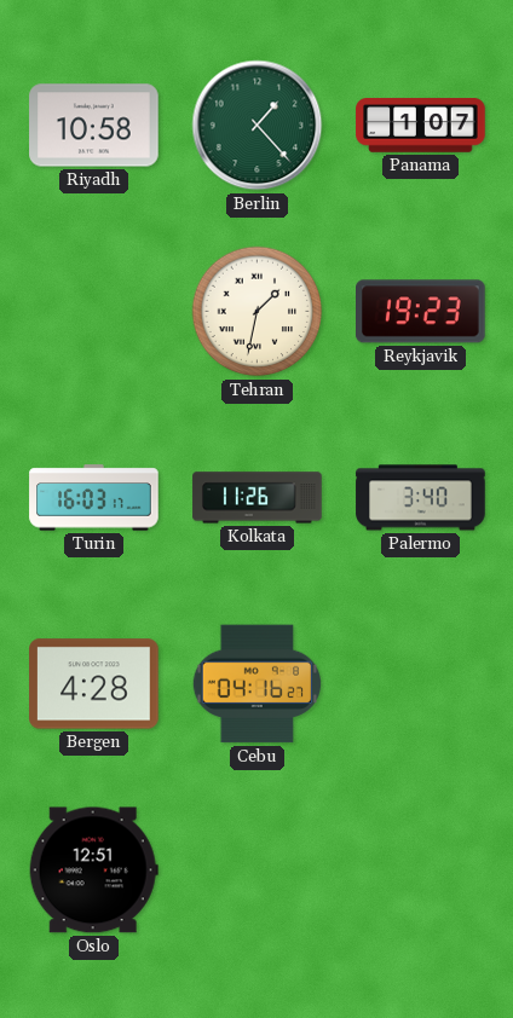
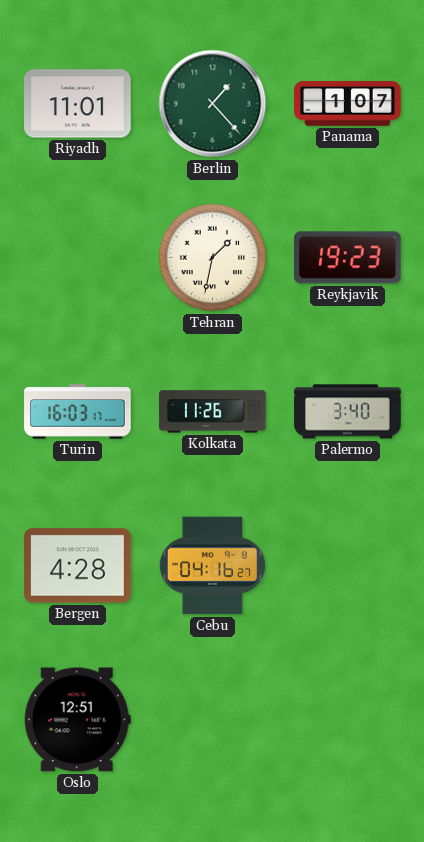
Riyadh: 10:58 -> 11:01
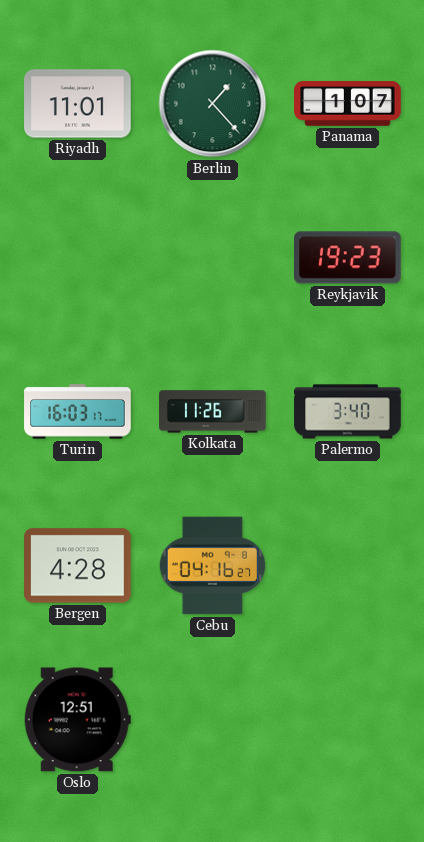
Tehran: 1:32 -> none
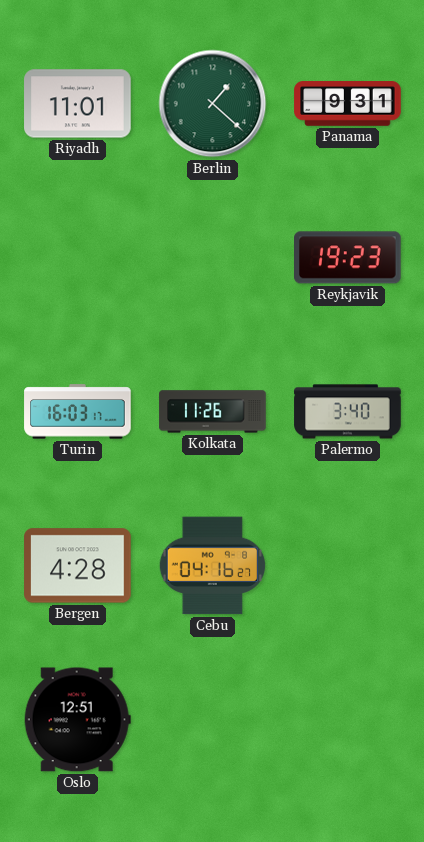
Berlin: 1:23 -> 1:22
Panama: 1:07 -> 9:31
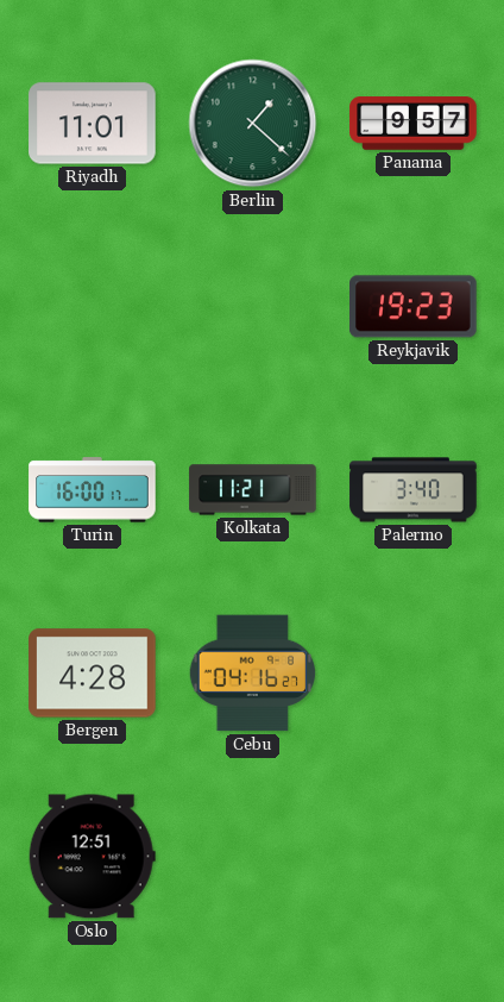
Panama: 9:31 -> 9:57
Turin: 16:03 -> 16:00
Kolkata: 11:26 -> 11:21
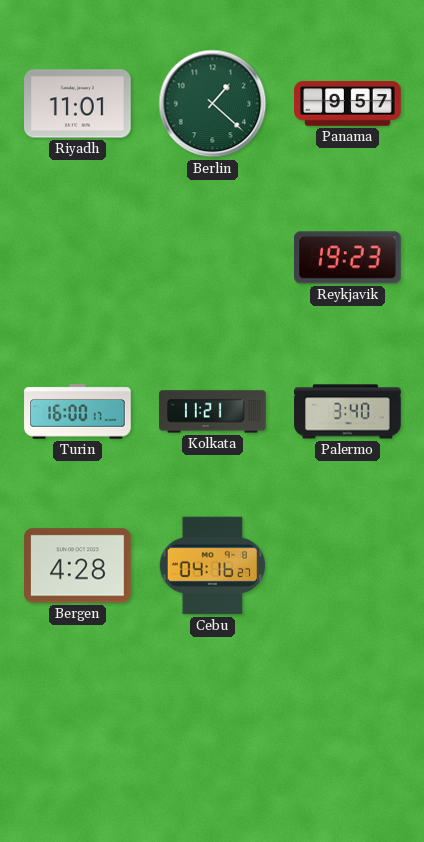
Oslo: 12:51 -> none
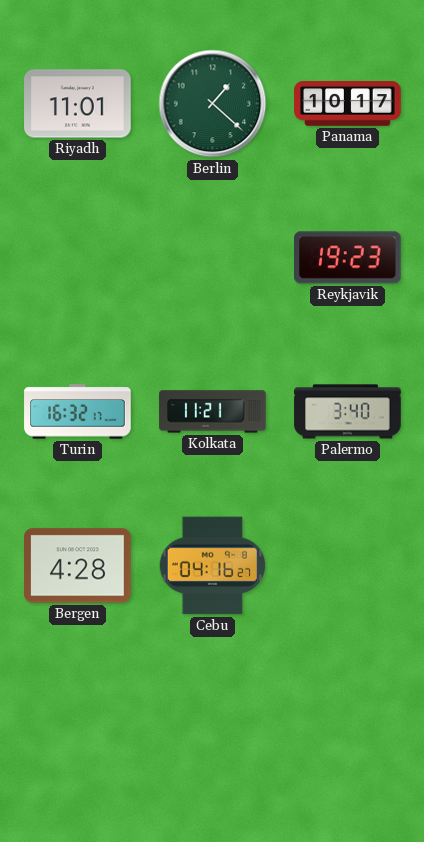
Panama: 9:57 -> 10:17
Turin: 16:00 -> 16:32
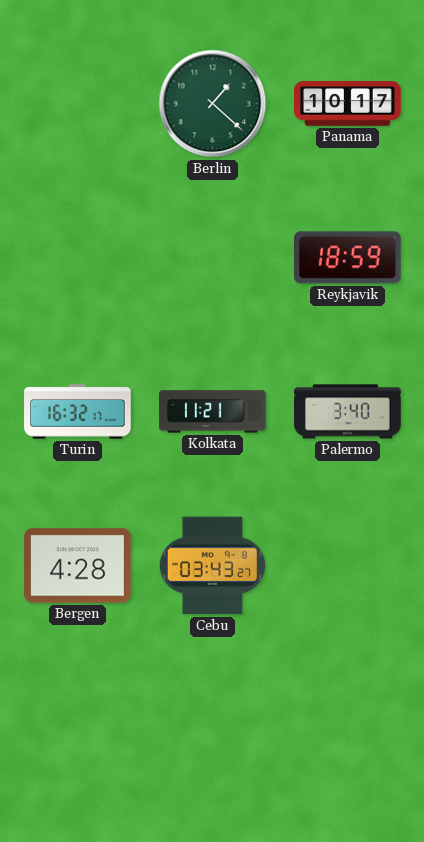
Riyadh: 11:01 -> none
Reykjavik: 19:23 -> 18:59
Cebu: 04:16 -> 03:43
